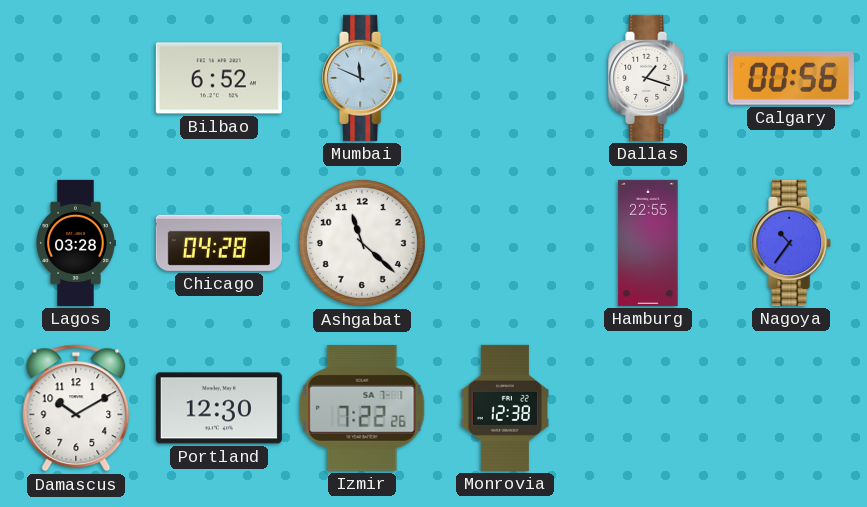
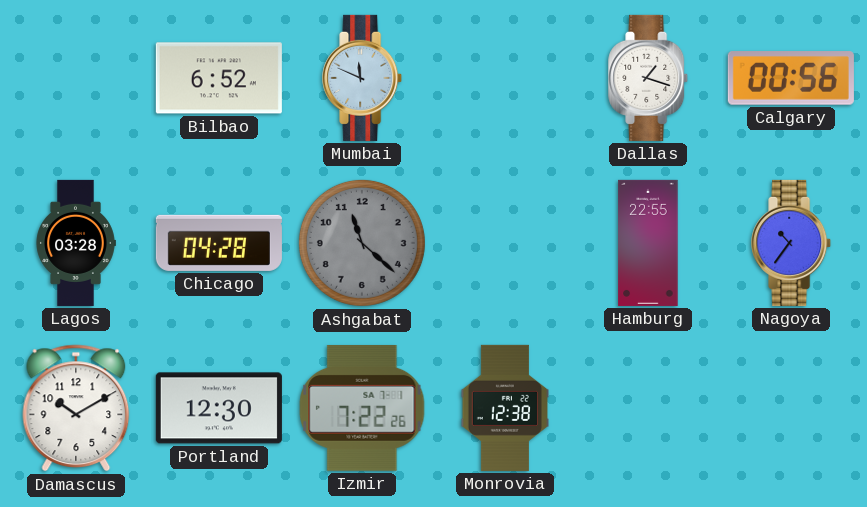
Ashgabat dial: white -> grey
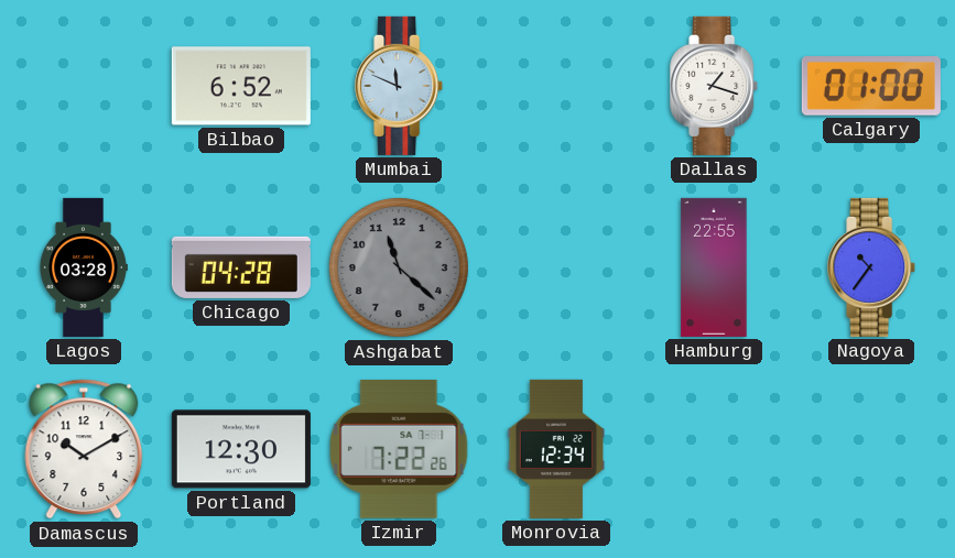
Calgary: 00:56 -> 01:00
Monrovia: 12:38 -> 12:34
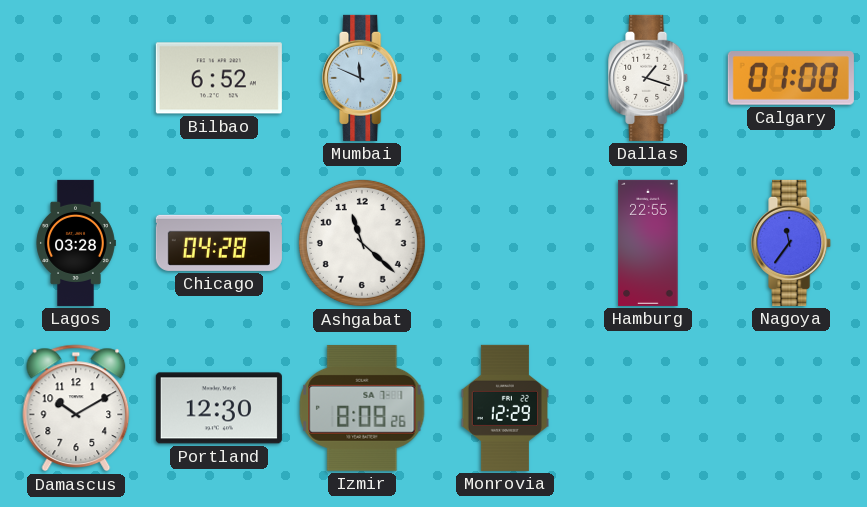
Ashgabat dial: grey -> white
Nagoya: 10:36 -> 11:36
Izmir: 7:22 -> 8:08
Monrovia: 12:34 -> 12:29
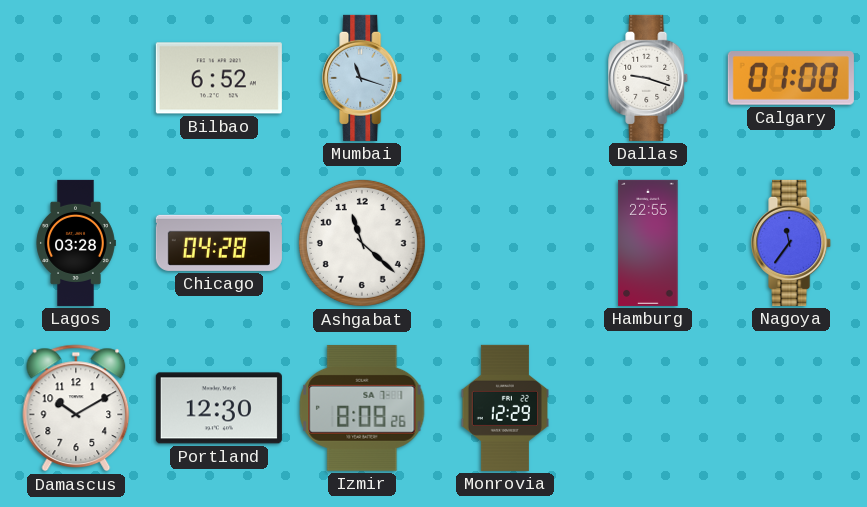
Mumbai: 11:49 -> 11:18
Dallas: 1:18 -> 9:18
